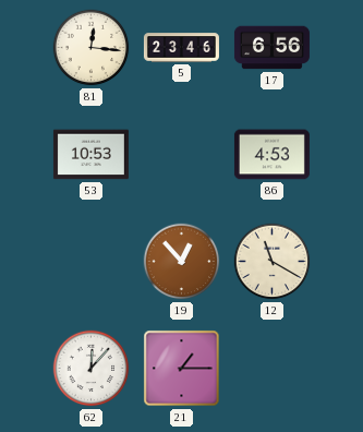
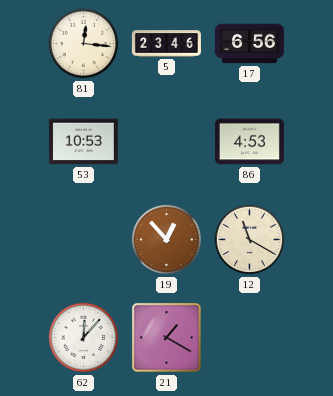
21: 1:15 -> 1:20
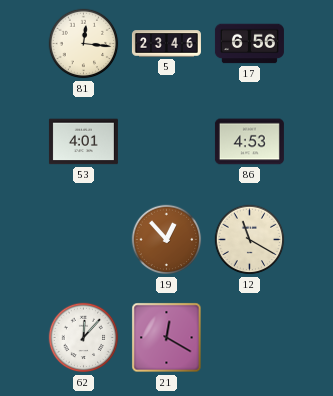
53: 10:53 -> 4:01
21: 1:20 -> 12:20
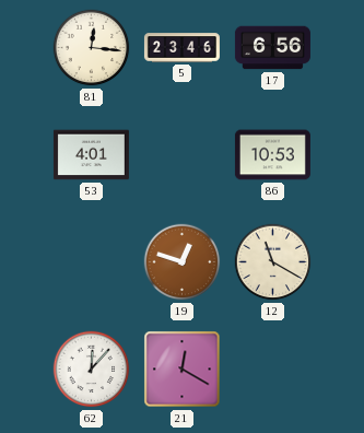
86: 4:53 -> 10:53
19: 12:53 -> 12:48
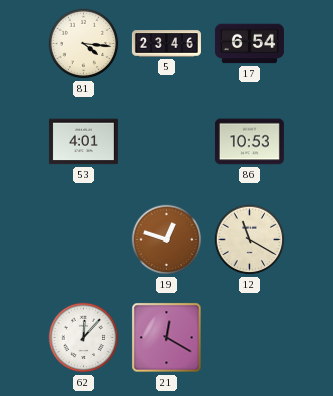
81: 12:16 -> 4:16
17: 6:56 -> 6:54
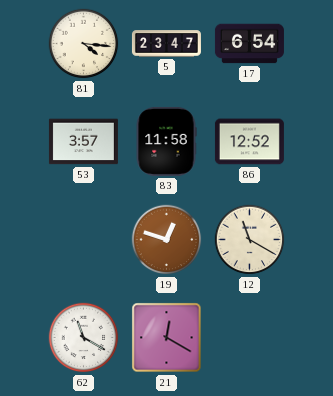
5: 23:46 -> 23:47
53: 4:01 -> 3:57
83: none -> 11:58
86: 10:53 -> 12:52
62: 12:07 -> 11:20
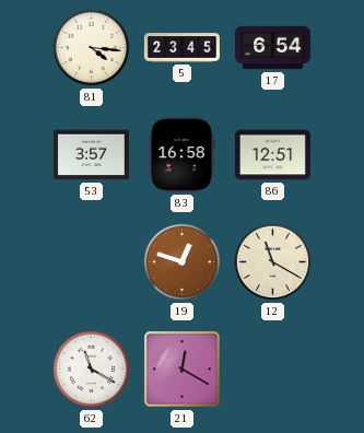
5: 23:47 -> 23:45
83: 11:58 -> 16:58
86: 12:52 -> 12:51
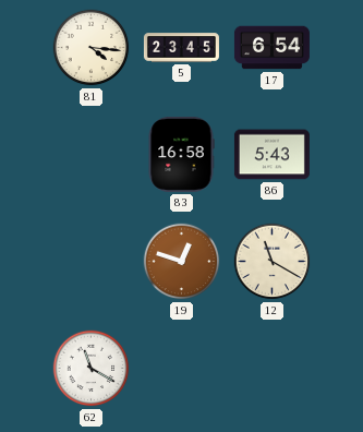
53: 3:57 -> none
86: 12:51 -> 5:43
21: 12:20 -> none
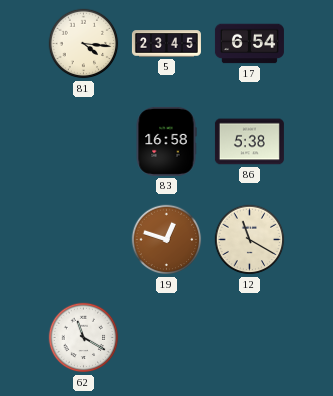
86: 5:43 -> 5:38
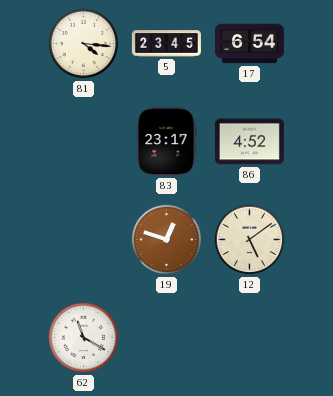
83: 16:58 -> 23:17
86: 5:38 -> 4:52
12: 11:20 -> 5:09
